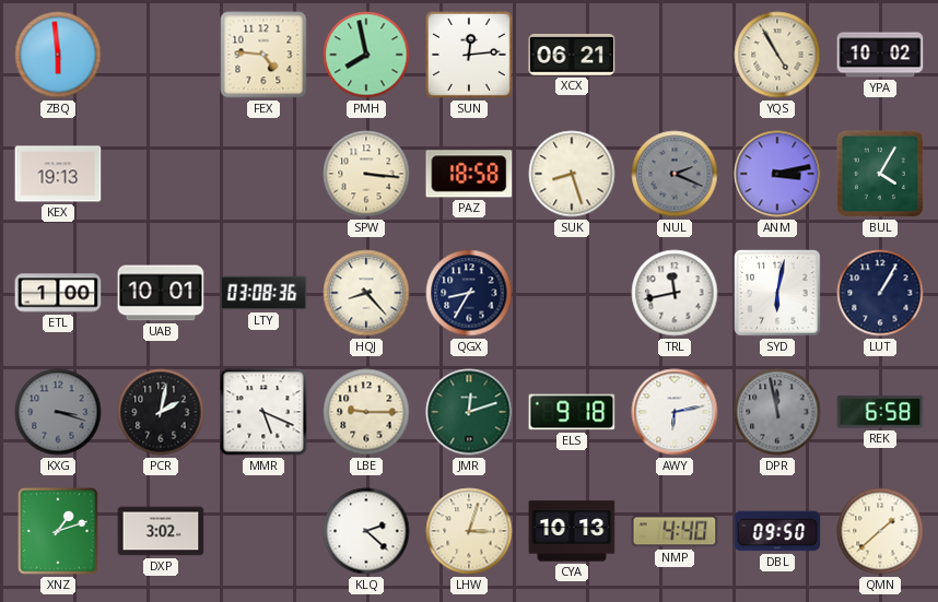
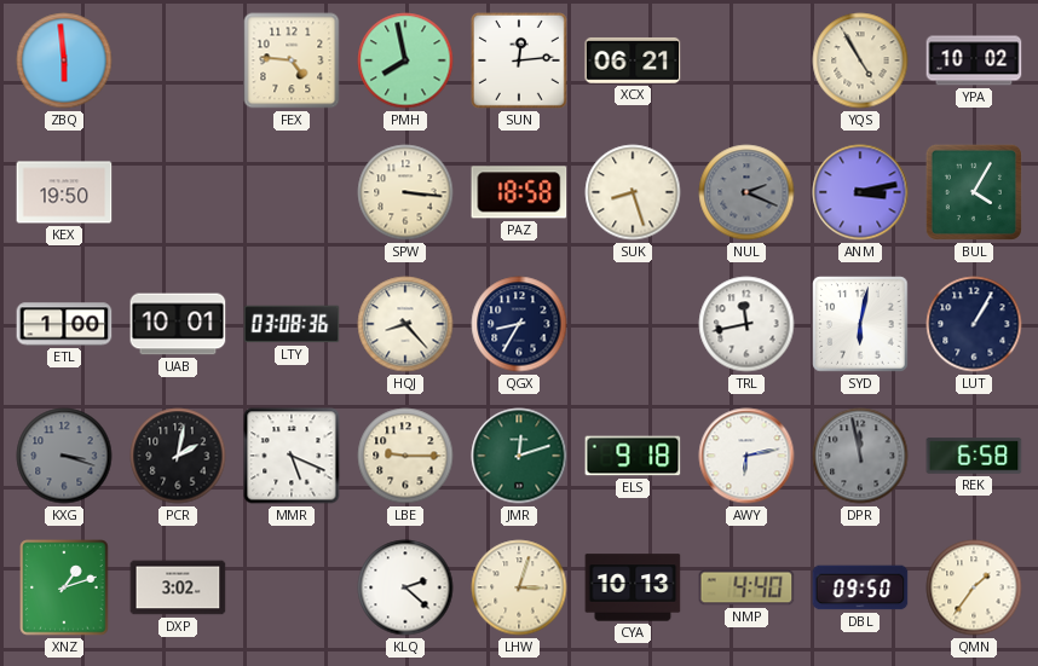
KEX: 19:13 -> 19:50
QMN: 1:38 -> 1:36
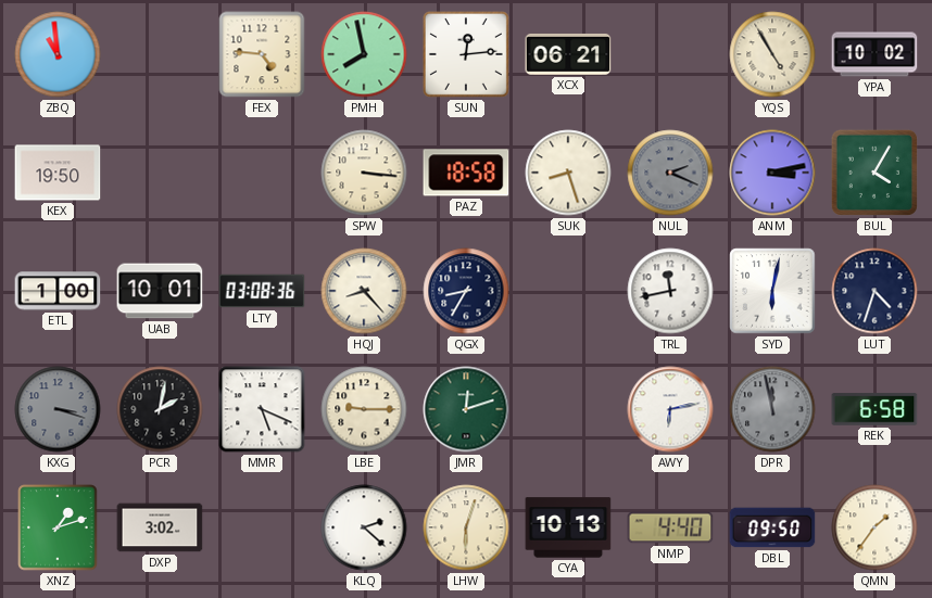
ZBQ: 5:59 -> 10:59
LUT: 1:05 -> 4:33
ELS: 9:18 -> none
LHW: 3:03 -> 6:03
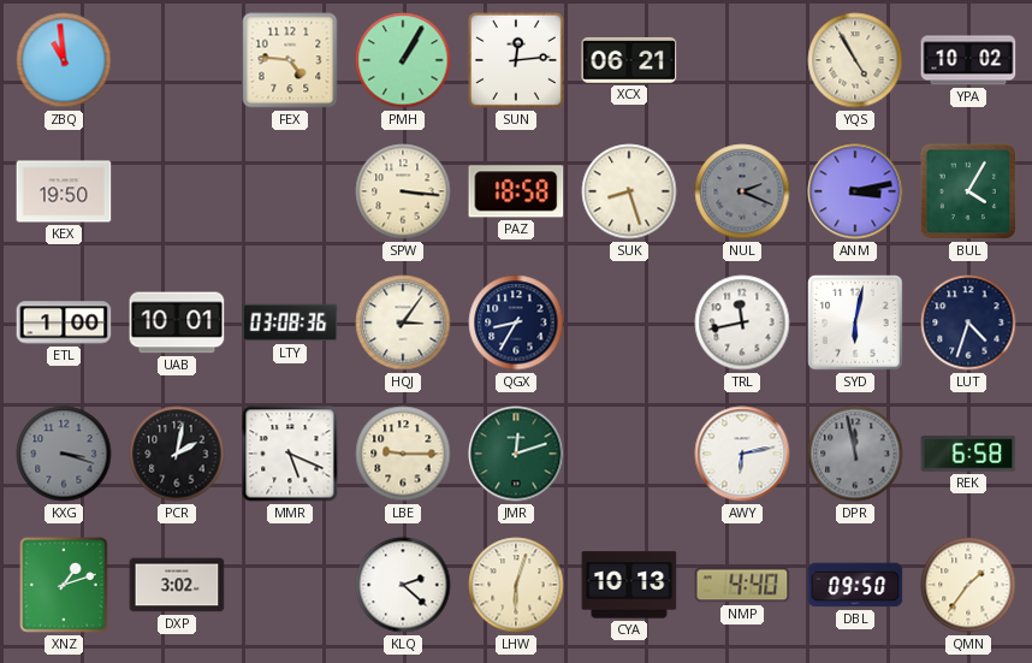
PMH: 7:58 -> 1:05
HQJ: 8:23 -> 3:06
